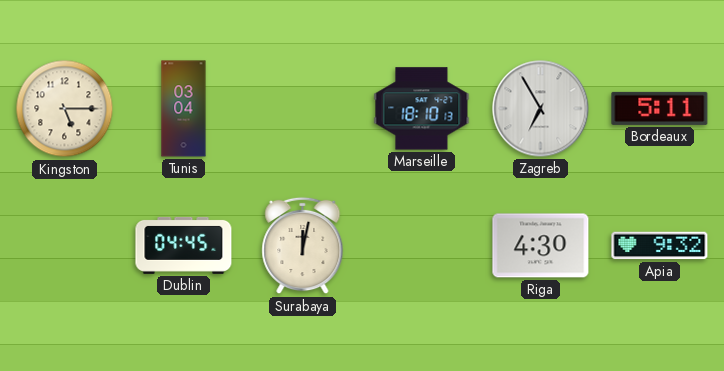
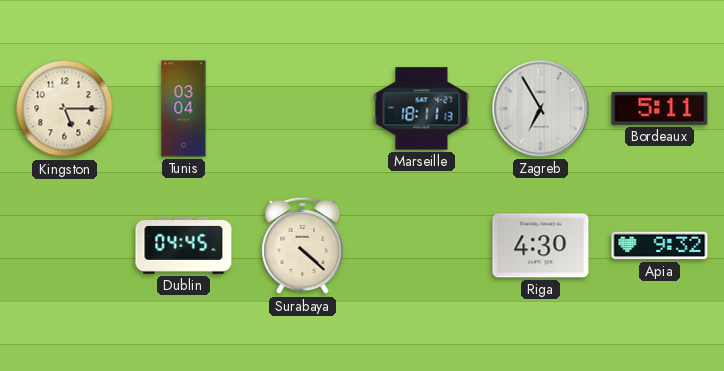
Marseille: 18:10 -> 18:11
Surabaya: 12:02 -> 4:22
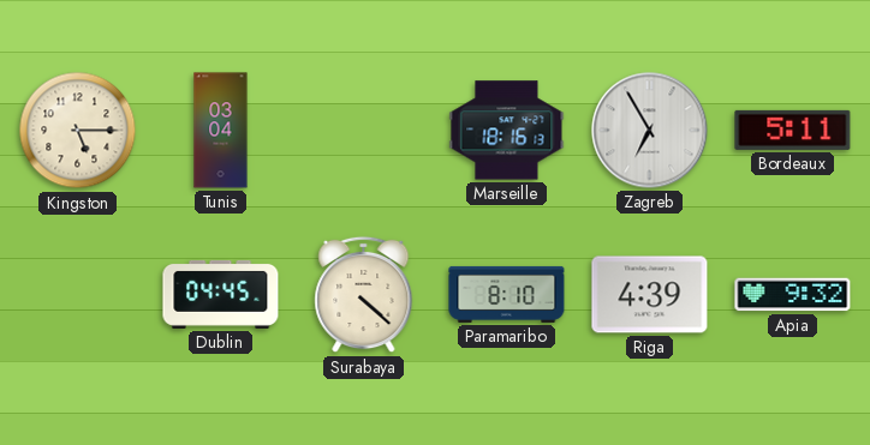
Marseille: 18:11 -> 18:16
Paramaribo: none -> 8:10
Riga: 4:30 -> 4:39
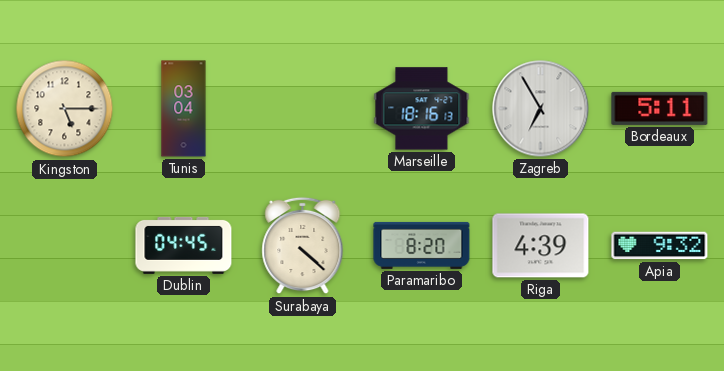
Paramaribo: 8:10 -> 8:20
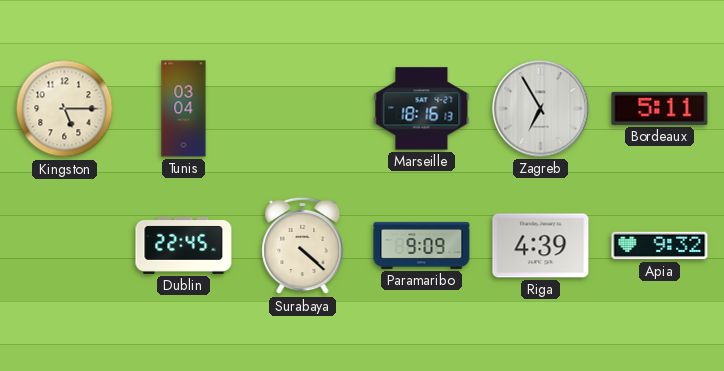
Dublin: 04:45 -> 22:45
Paramaribo: 8:20 -> 9:09
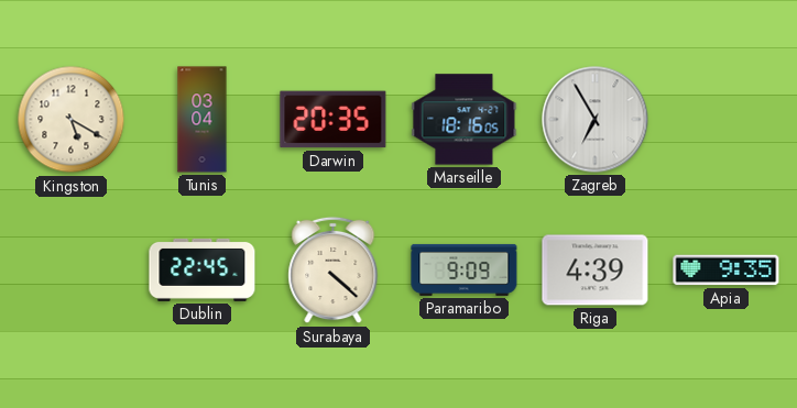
Kingston: 5:15 -> 5:20
Darwin: none -> 20:35
Marseille: 18:16:13 -> 18:16:05
Bordeaux: 5:11 -> none
Apia: 9:32 -> 9:35
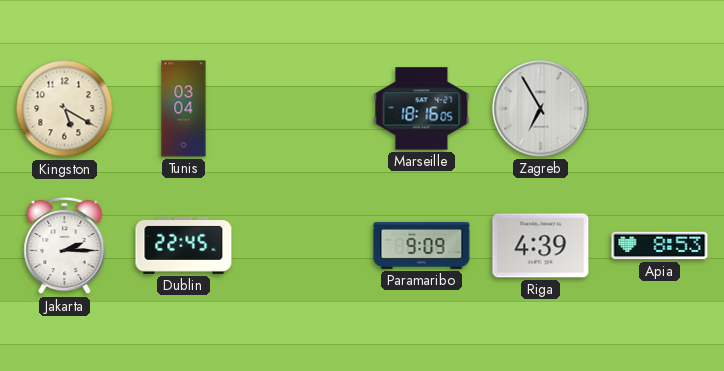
Darwin: 20:35 -> none
Jakarta: none -> 2:15
Surabaya: 4:22 -> none
Apia: 9:35 -> 8:53
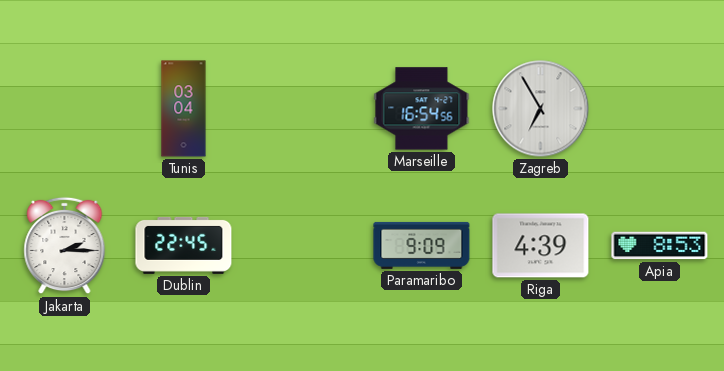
Kingston: 5:20 -> none
Marseille: 18:16 -> 16:54
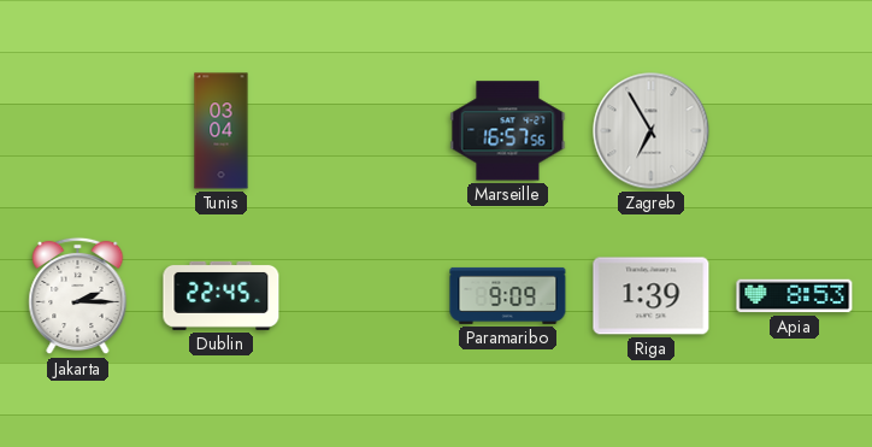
Marseille: 16:54 -> 16:57
Riga: 4:39 -> 1:39
